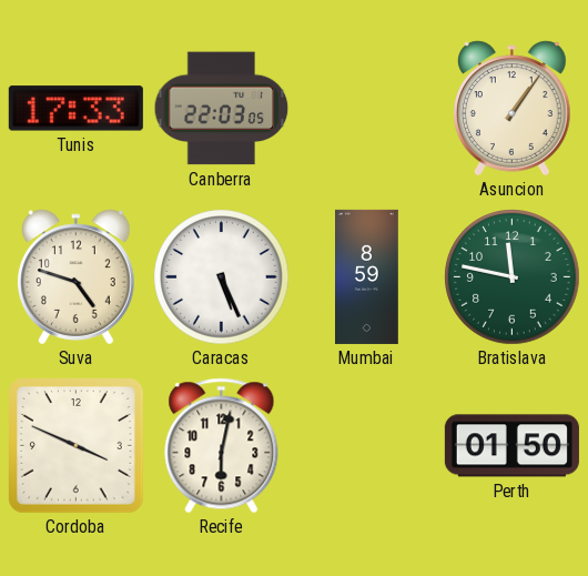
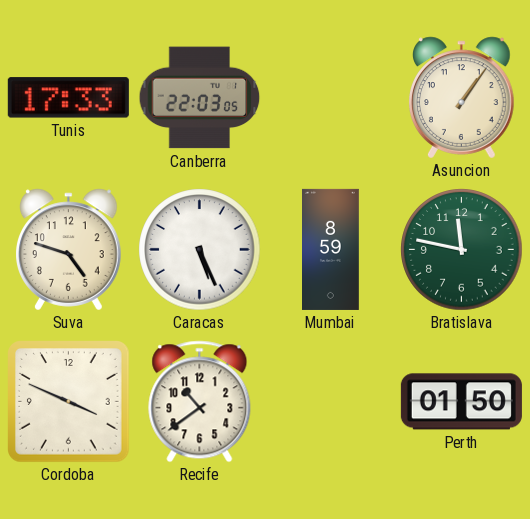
Recife: 6:02 -> 10:39
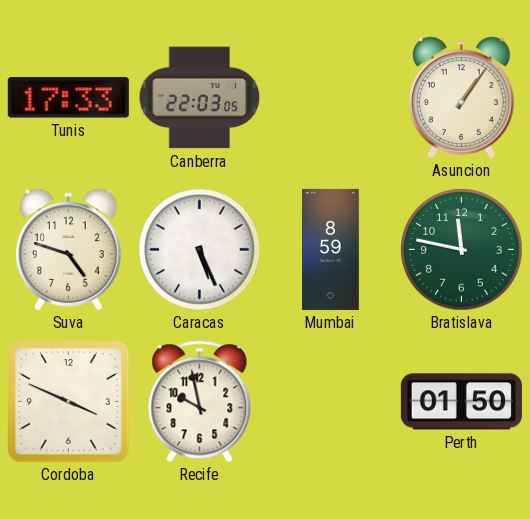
Recife: 10:39 -> 9:58
